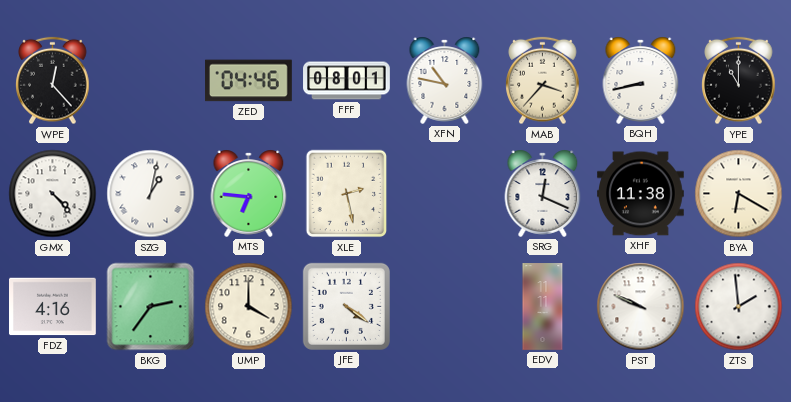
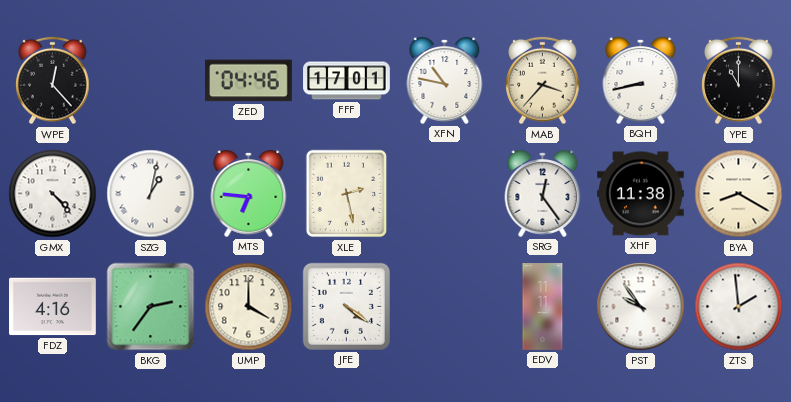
FFF: 08:01 -> 17:01
SRG: 12:19 -> 12:24
BYA: 6:20 -> 8:20
PST: 9:49 -> 9:54
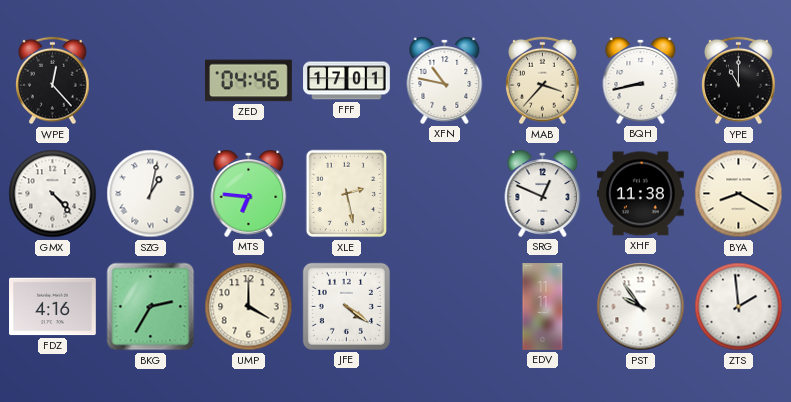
SRG: 12:24 -> 12:49
BKG: 2:36 -> 2:35
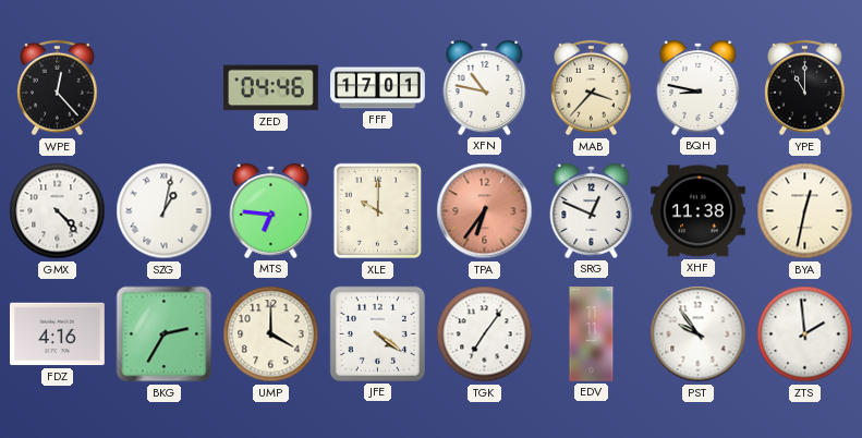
BQH: 8:43 -> 8:47
XLE: 2:28 -> 10:00
TPA: none -> 6:36
BYA: 8:20 -> 12:32
TGK: none -> 7:06
